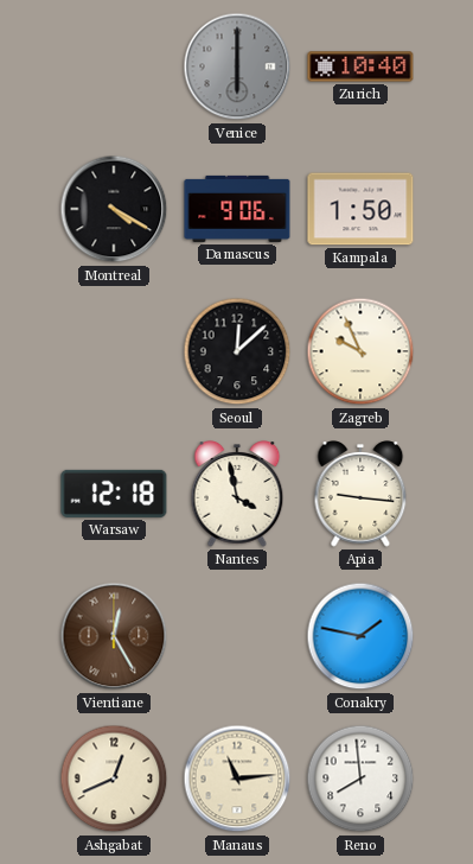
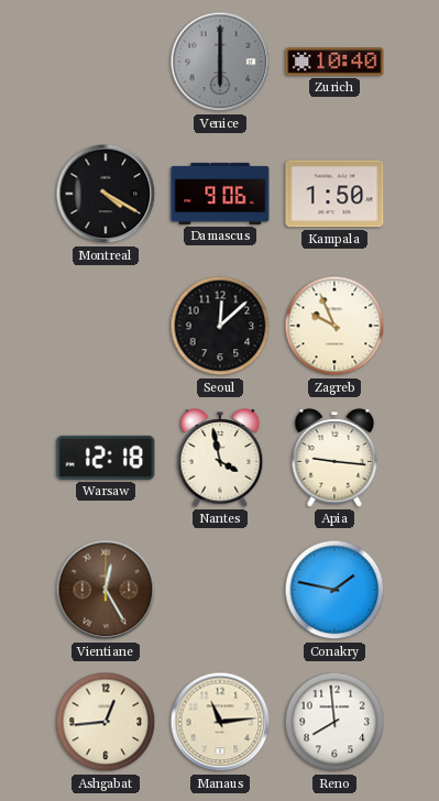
Ashgabat: 12:41 -> 12:44
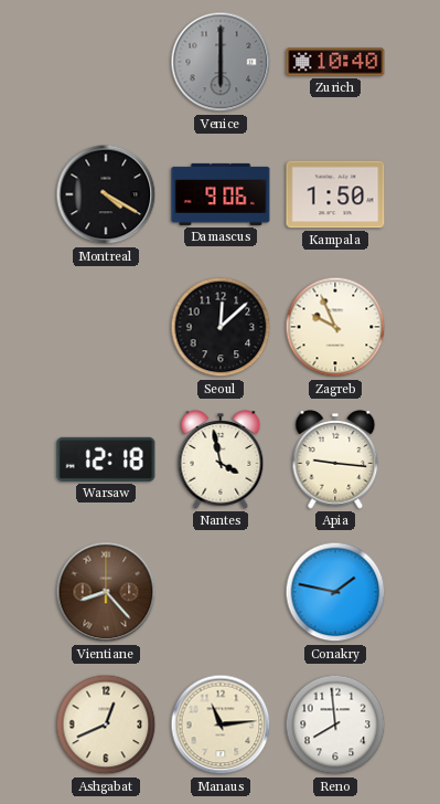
Vientiane: 12:25 -> 8:23
Ashgabat: 12:44 -> 12:41
